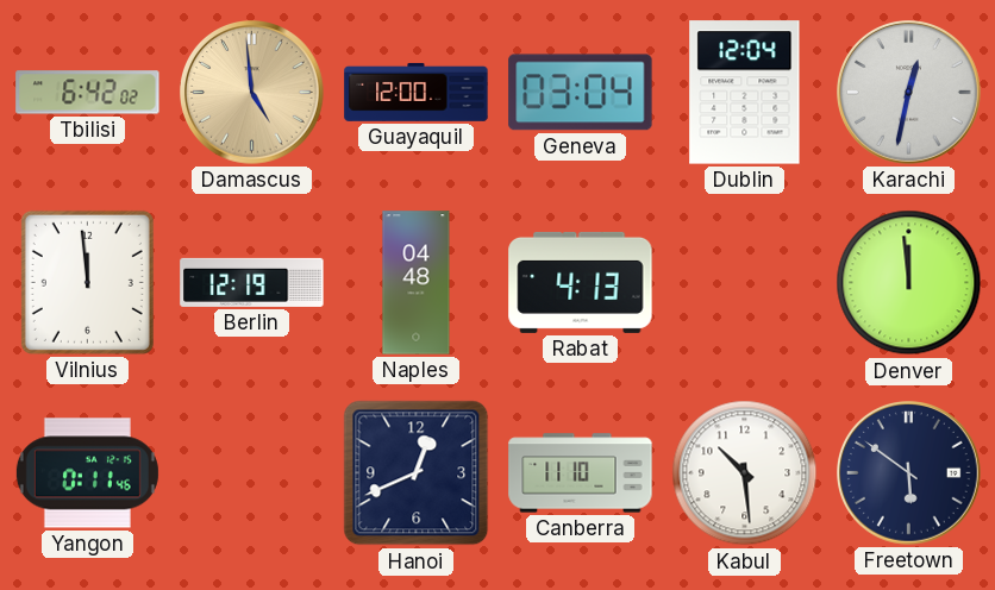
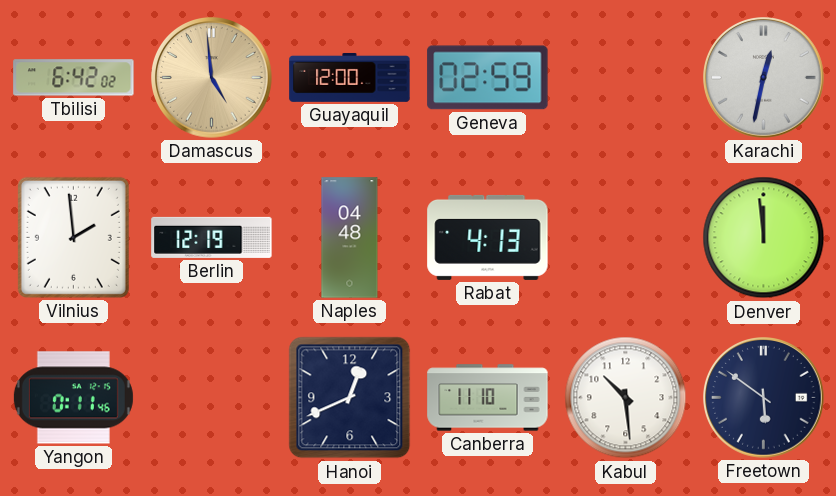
Geneva: 03:04 -> 02:59
Dublin: 12:04 -> none
Vilnius: 11:59 -> 1:59
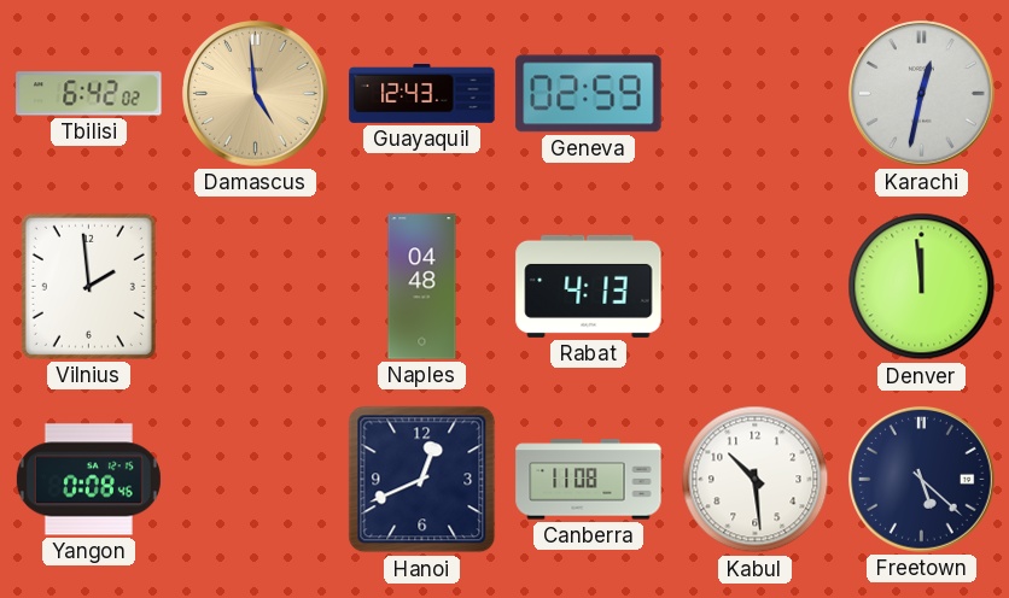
Guayaquil: 12:00 -> 12:43
Berlin: 12:19 -> none
Yangon: 0:11 -> 0:08
Canberra: 11:10 -> 11:08
Freetown: 5:51 -> 5:22
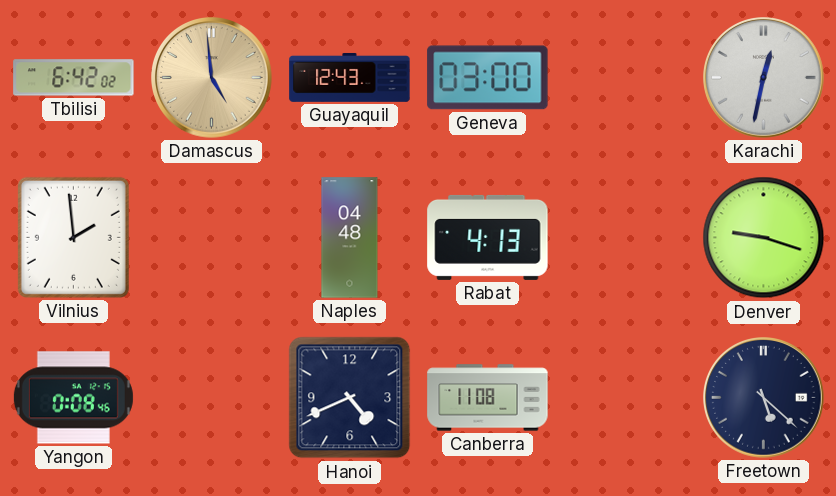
Geneva: 02:59 -> 03:00
Denver: 11:59 -> 9:18
Hanoi: 12:41 -> 4:41
Kabul: 10:29 -> none
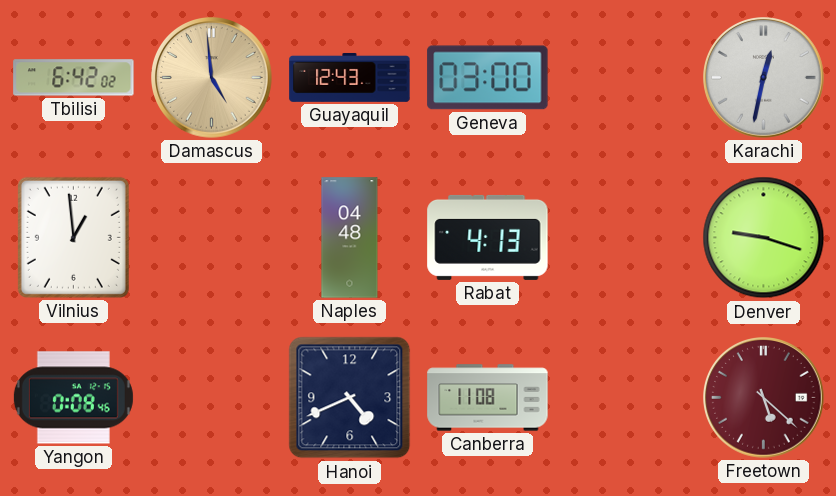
Vilnius: 1:59 -> 12:59
Freetown dial: navy -> burgundy
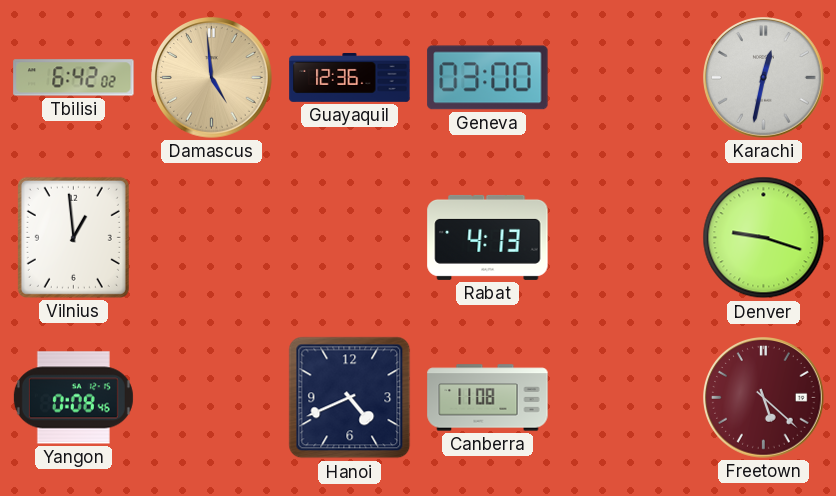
Guayaquil: 12:43 -> 12:36
Naples: 04:48 -> none
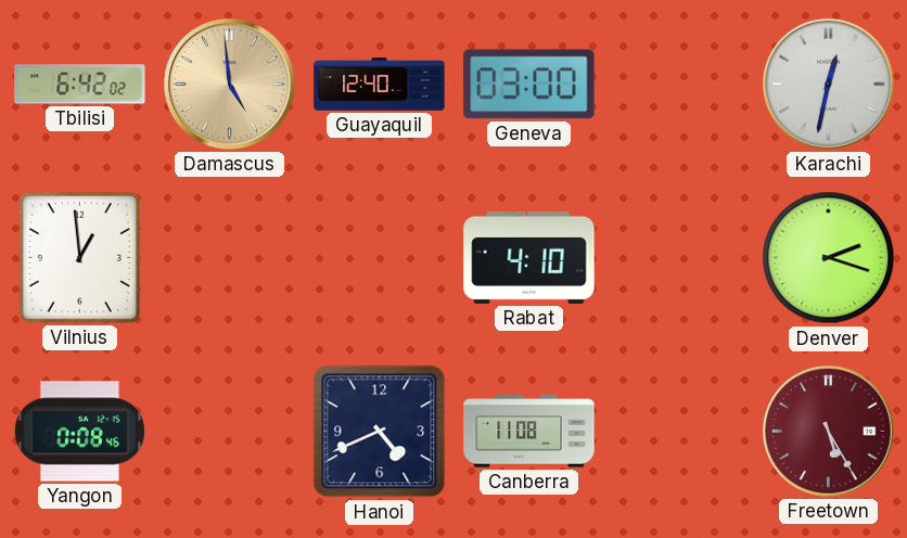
Guayaquil: 12:36 -> 12:40
Rabat: 4:13 -> 4:10
Denver: 9:18 -> 2:18
Freetown: 5:22 -> 5:25
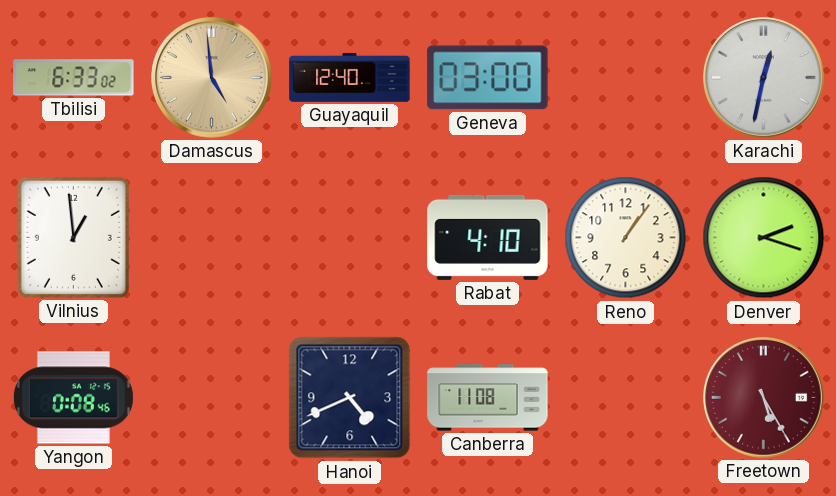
Tbilisi: 6:42 -> 6:33
Reno: none -> 1:06
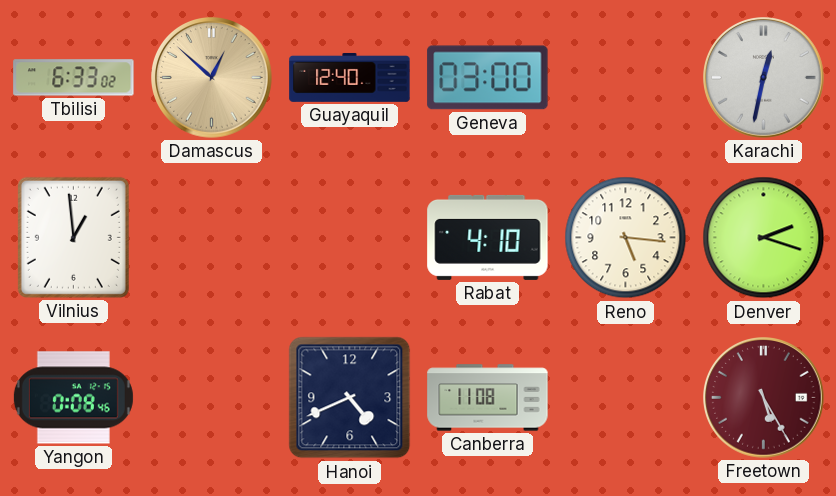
Damascus: 4:59 -> 12:52
Reno: 1:06 -> 5:16
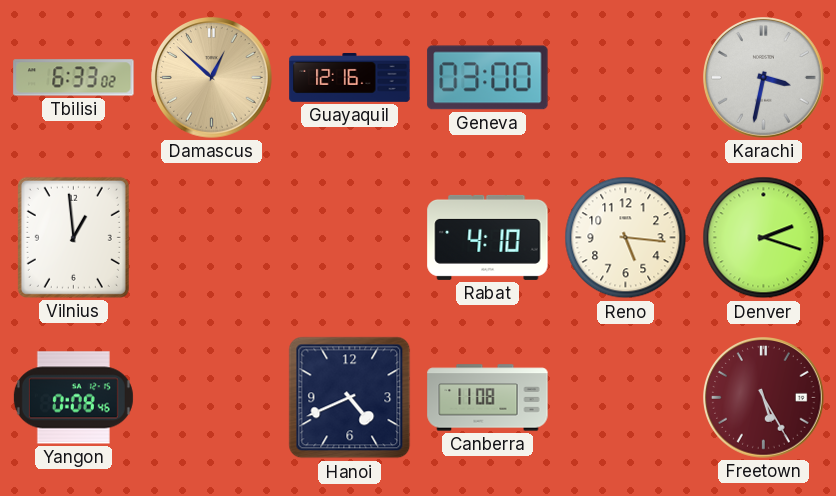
Guayaquil: 12:40 -> 12:16
Karachi: 12:32 -> 3:32
